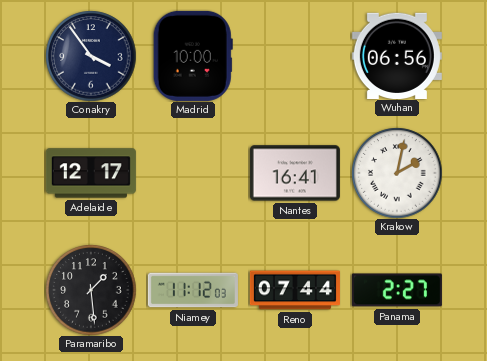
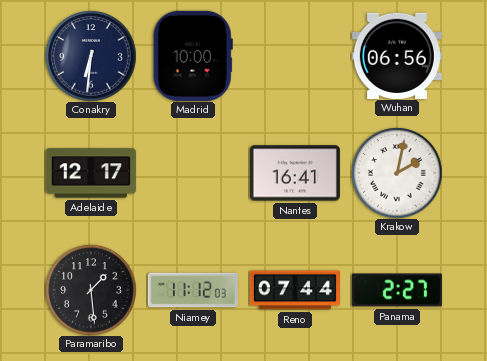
Conakry: 3:54 -> 6:31
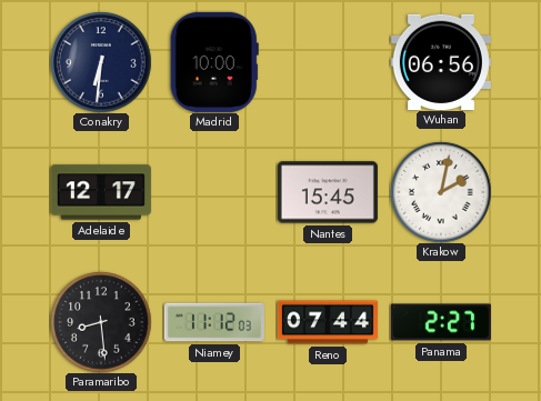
Nantes: 16:41 -> 15:45
Paramaribo: 1:29 -> 8:29
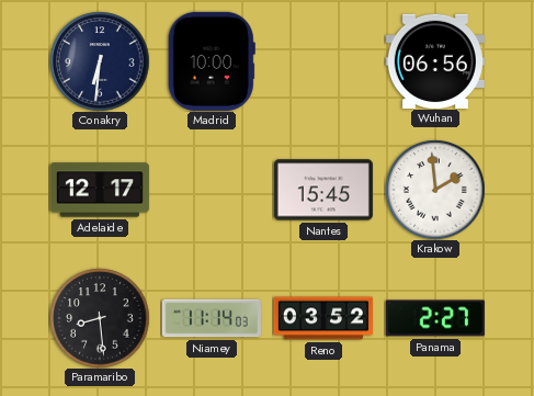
Krakow: 2:02 -> 1:59
Niamey: 11:12 -> 11:14
Reno: 07:44 -> 03:52
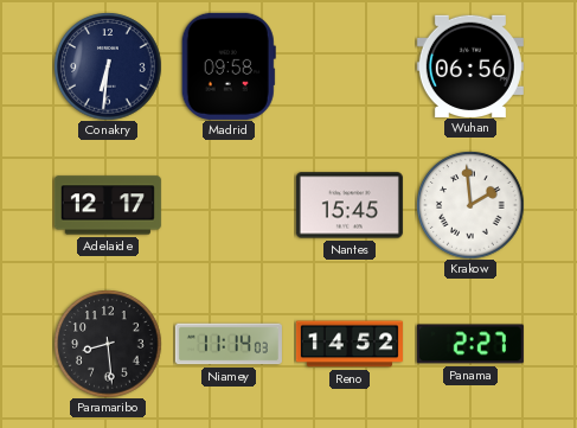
Madrid: 10:00 -> 09:58
Reno: 03:52 -> 14:52
